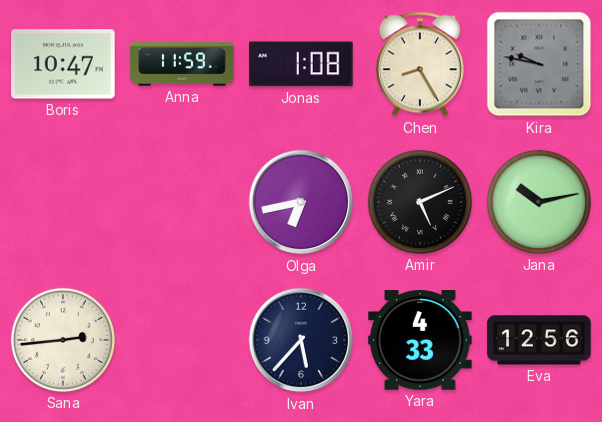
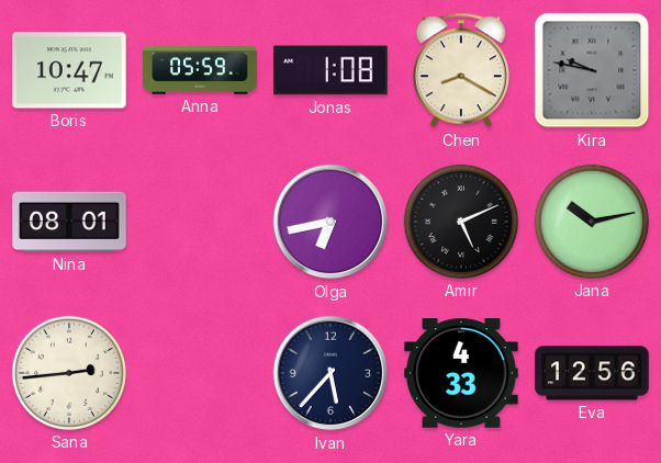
Anna: 11:59 -> 05:59
Chen: 8:25 -> 8:20
Nina: none -> 08:01
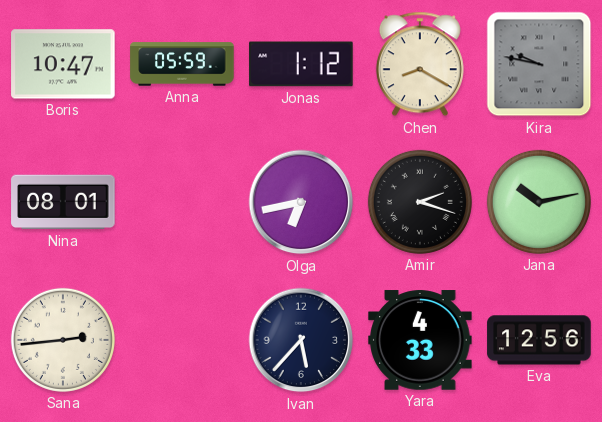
Jonas: 1:08 -> 1:12
Amir: 5:11 -> 2:18
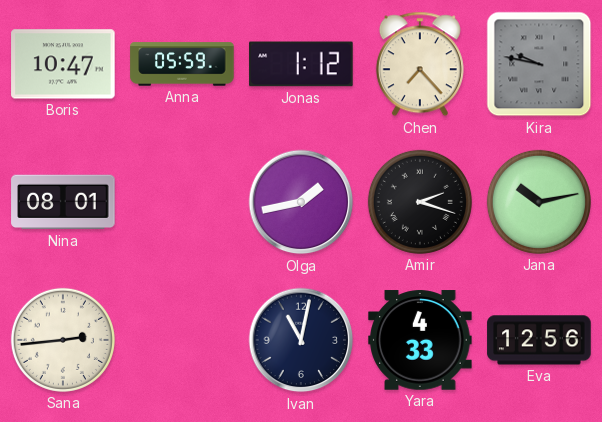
Chen: 8:20 -> 7:23
Olga: 6:43 -> 1:43
Ivan: 5:37 -> 11:02
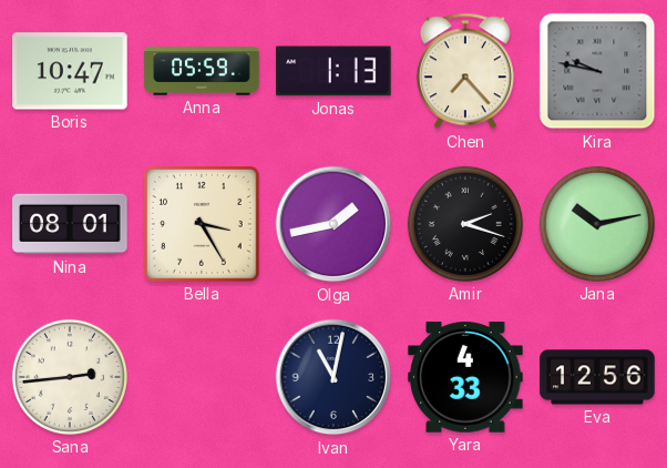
Jonas: 1:12 -> 1:13
Bella: none -> 3:25
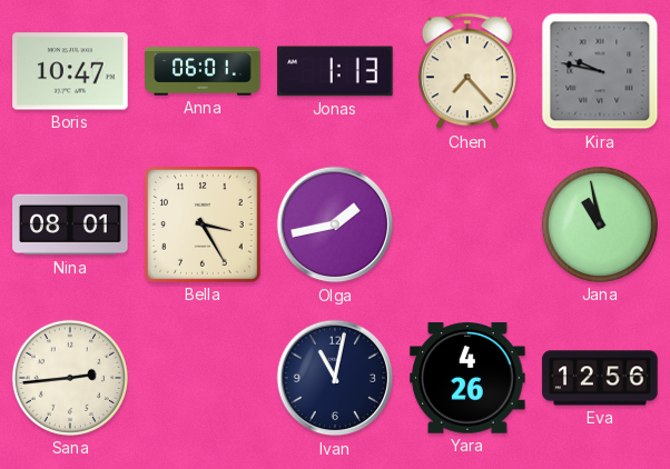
Anna: 05:59 -> 06:01
Amir: 2:18 -> none
Jana: 10:13 -> 10:58
Yara: 4:33 -> 4:26
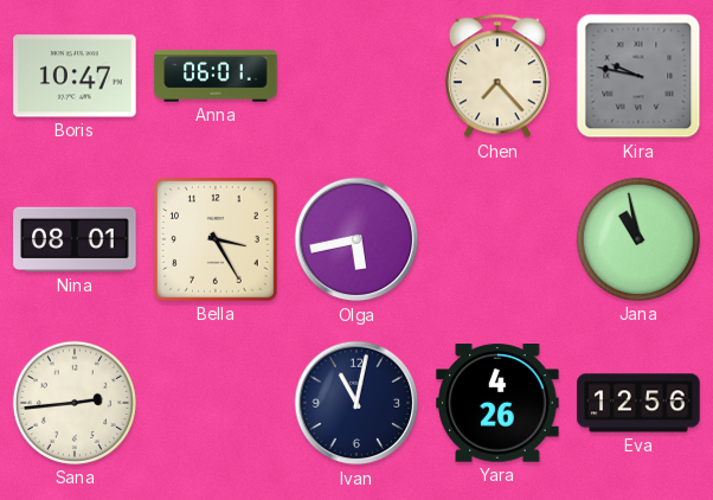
Jonas: 1:13 -> none
Olga: 1:43 -> 5:43
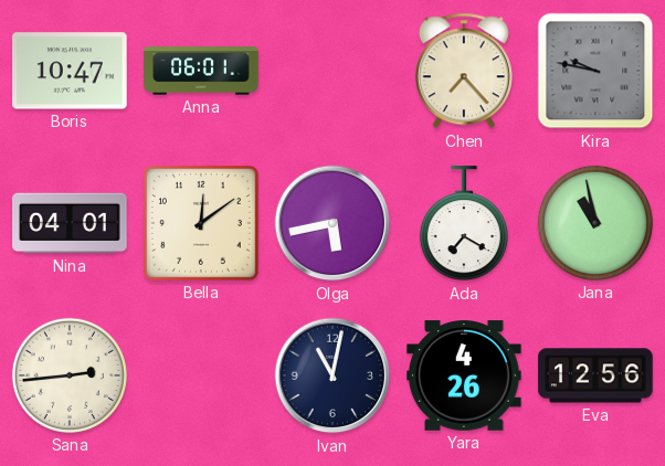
Nina: 08:01 -> 04:01
Bella: 3:25 -> 12:09
Ada: none -> 7:20
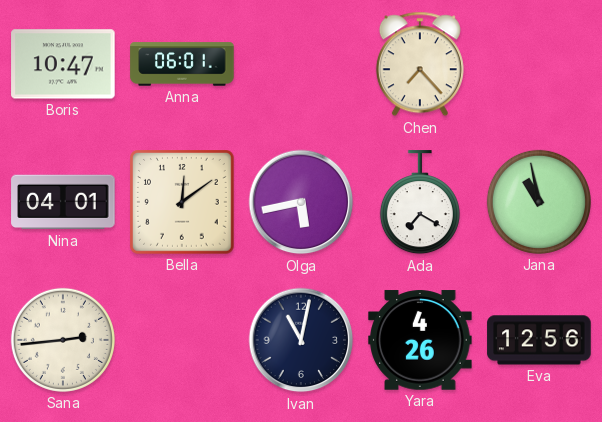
Kira: 9:47 -> none
